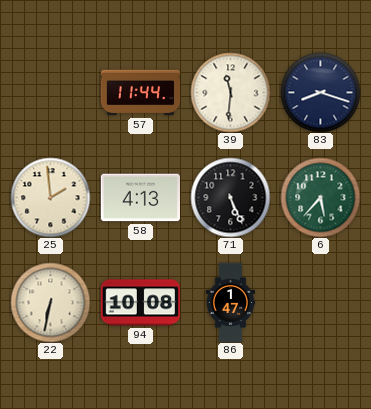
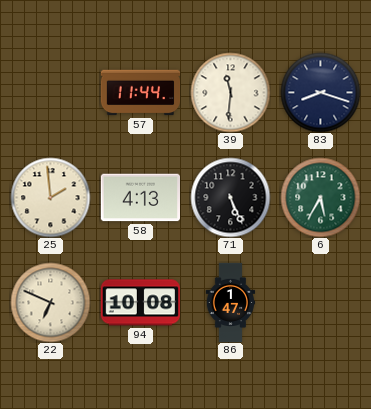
6: 5:37 -> 5:35
22: 6:32 -> 6:49
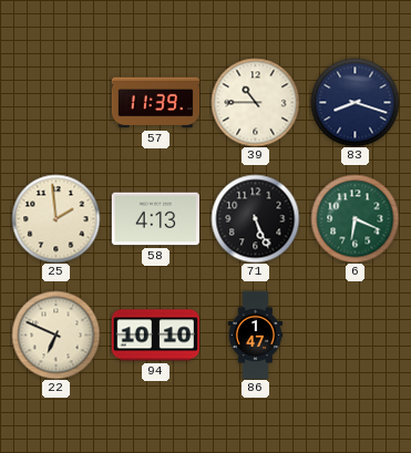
57: 11:44 -> 11:39
39: 11:31 -> 10:45
6: 5:35 -> 6:19
94: 10:08 -> 10:10
